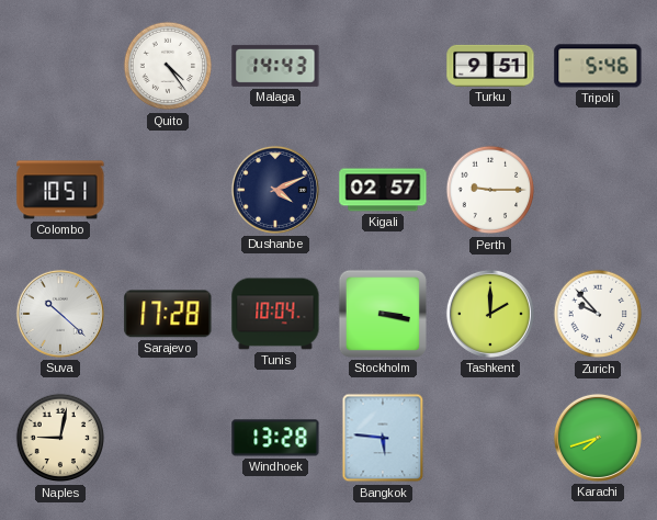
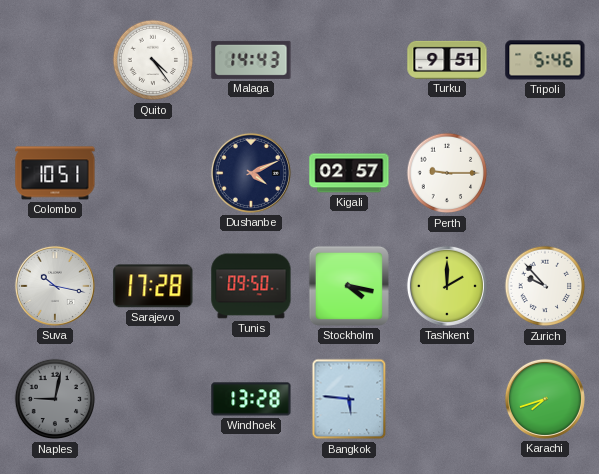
Suva: 10:22 -> 10:17
Tunis: 10:04 -> 09:50
Stockholm: 3:17 -> 4:17
Naples dial: cream -> grey
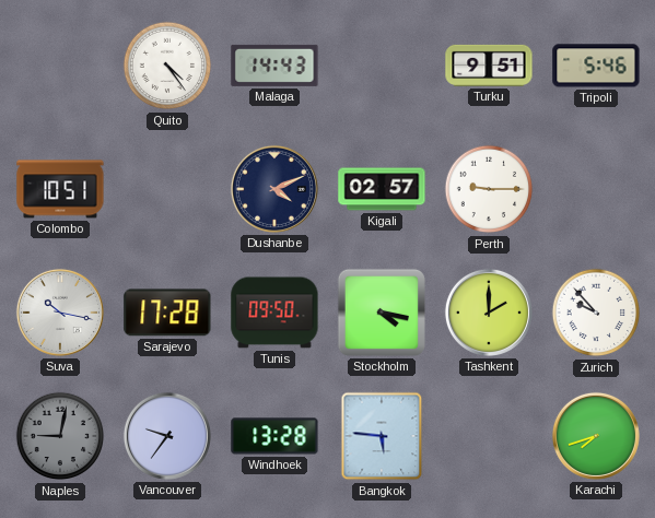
Vancouver: none -> 9:36
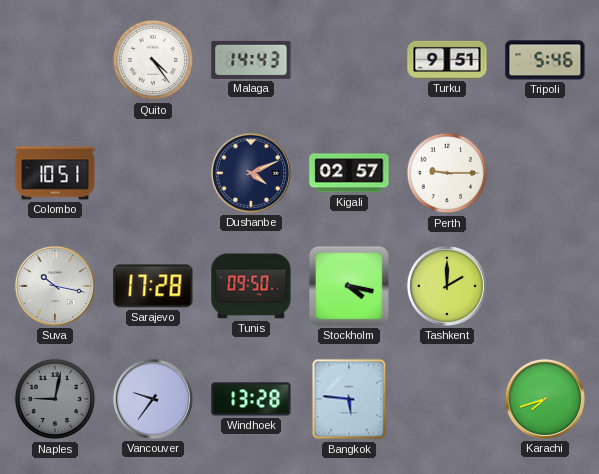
Zurich: 9:53 -> none
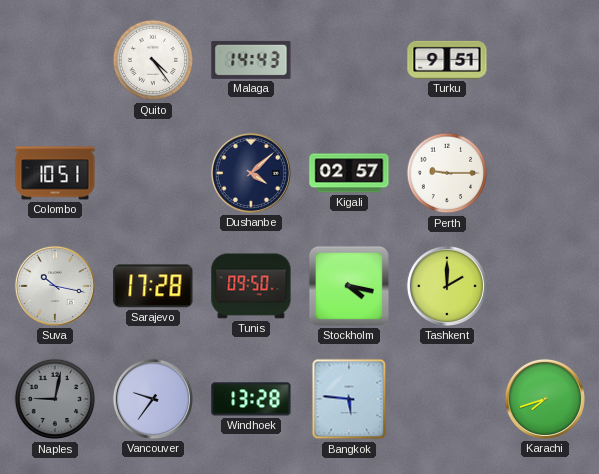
Tripoli: 5:46 -> none
Dushanbe: 4:11 -> 4:08
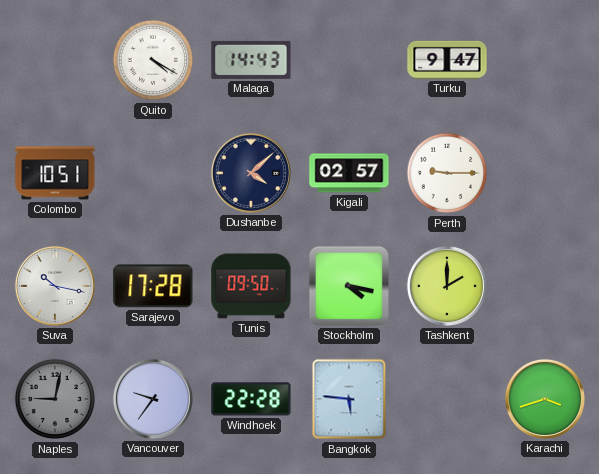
Quito: 4:24 -> 4:20
Turku: 9:51 -> 9:47
Windhoek: 13:28 -> 22:28
Karachi: 7:42 -> 3:42
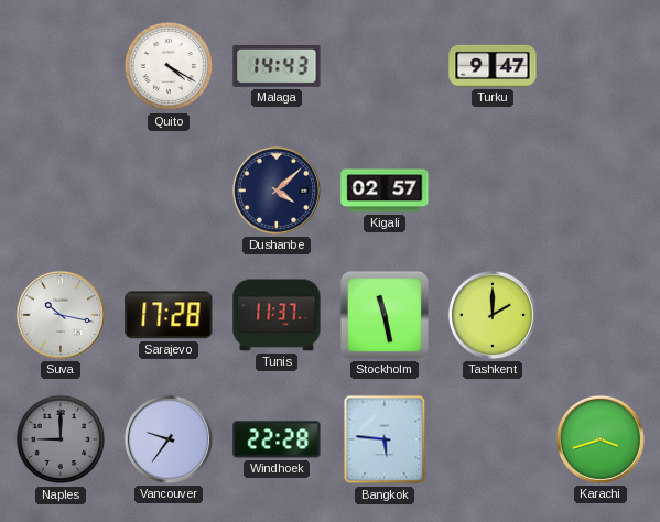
Colombo: 10:51 -> none
Perth: 9:15 -> none
Tunis: 09:50 -> 11:37
Stockholm: 4:17 -> 11:28
Naples: 9:02 -> 9:00
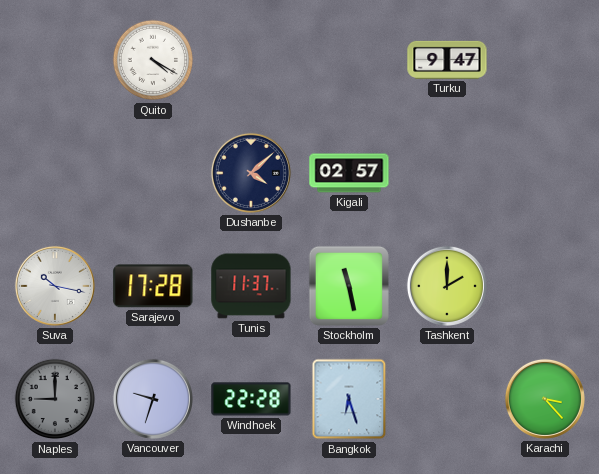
Malaga: 14:43 -> none
Vancouver: 9:36 -> 9:33
Bangkok: 5:46 -> 6:27
Karachi: 3:42 -> 3:23
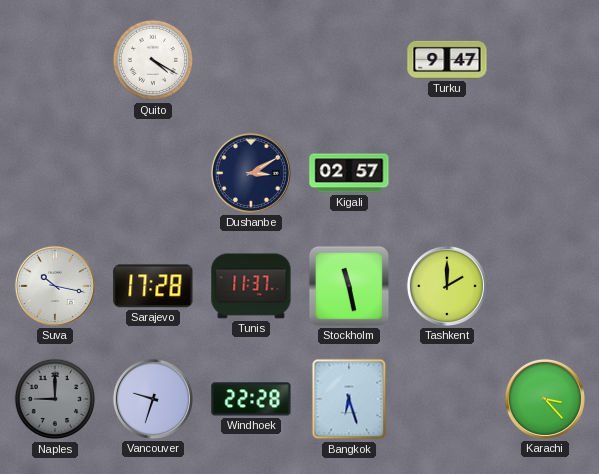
Dushanbe: 4:08 -> 3:10
